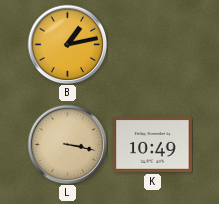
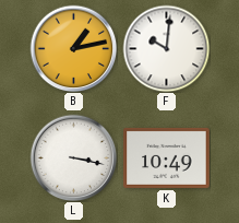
F: none -> 10:01
L dial: champagne -> white
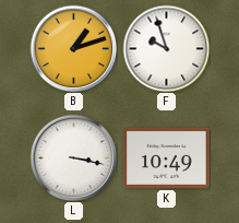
B: 1:13 -> 1:12
F: 10:01 -> 9:57
